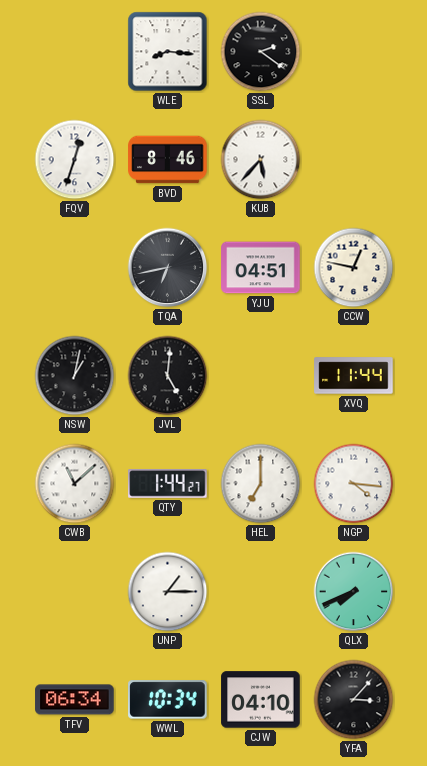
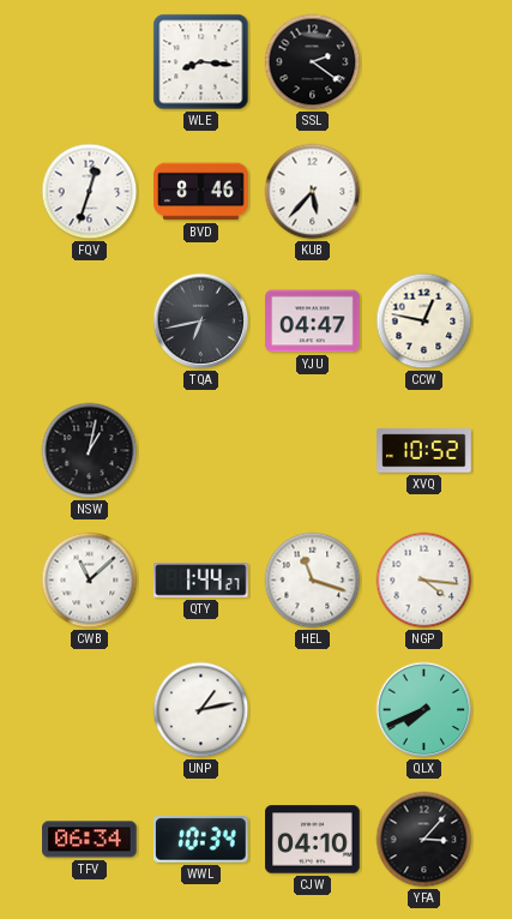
YJU: 04:51 -> 04:47
JVL: 5:01 -> none
XVQ: 11:44 -> 10:52
HEL: 7:00 -> 11:18
UNP: 1:15 -> 1:13
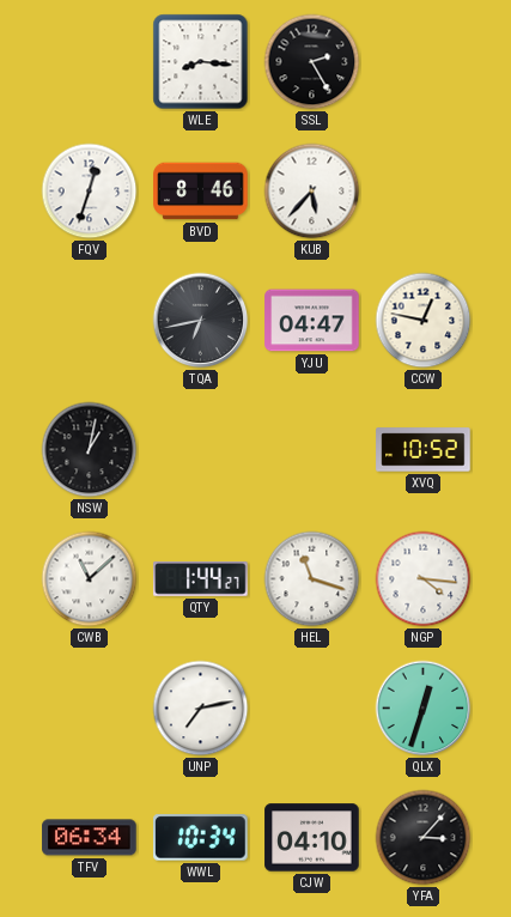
SSL: 2:21 -> 2:25
UNP: 1:13 -> 7:13
QLX: 7:41 -> 12:33
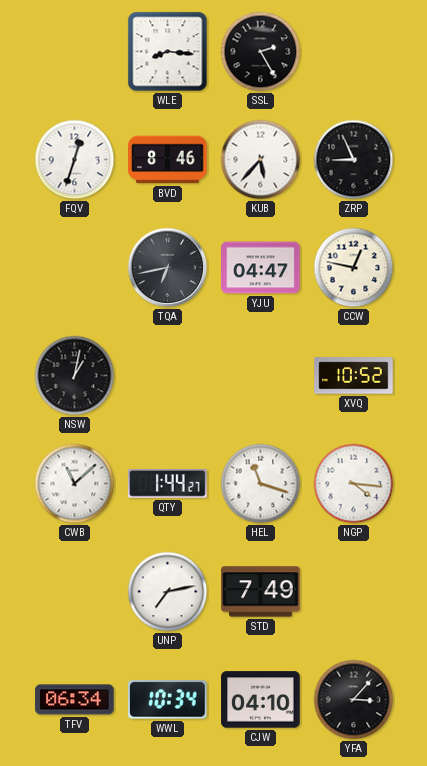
ZRP: none -> 8:56
STD: none -> 7:49
QLX: 12:33 -> none
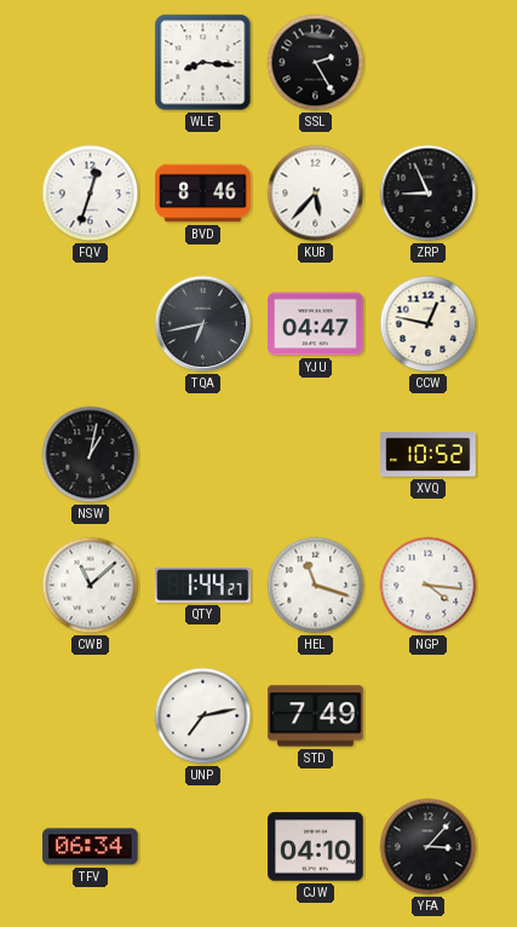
WWL: 10:34 -> none
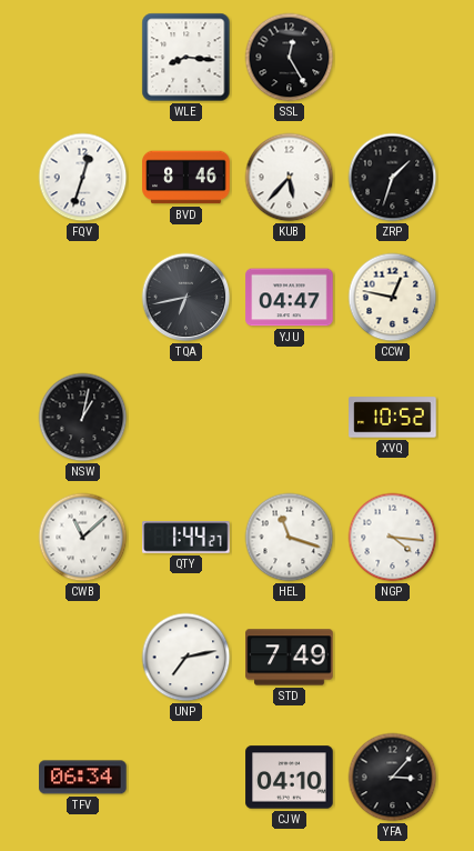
SSL: 2:25 -> 12:25
ZRP: 8:56 -> 1:33
